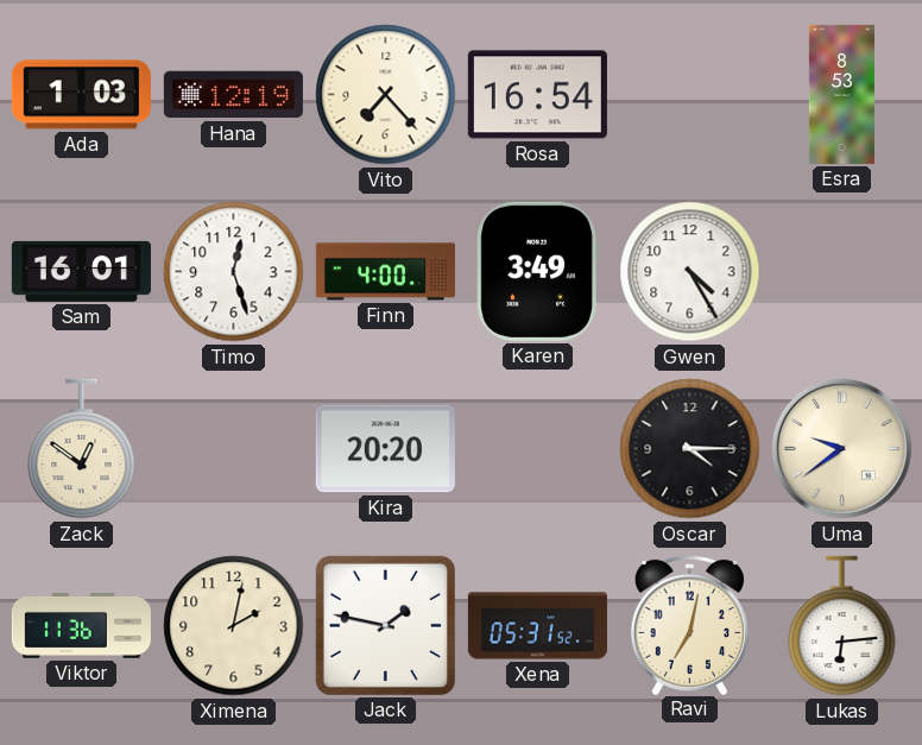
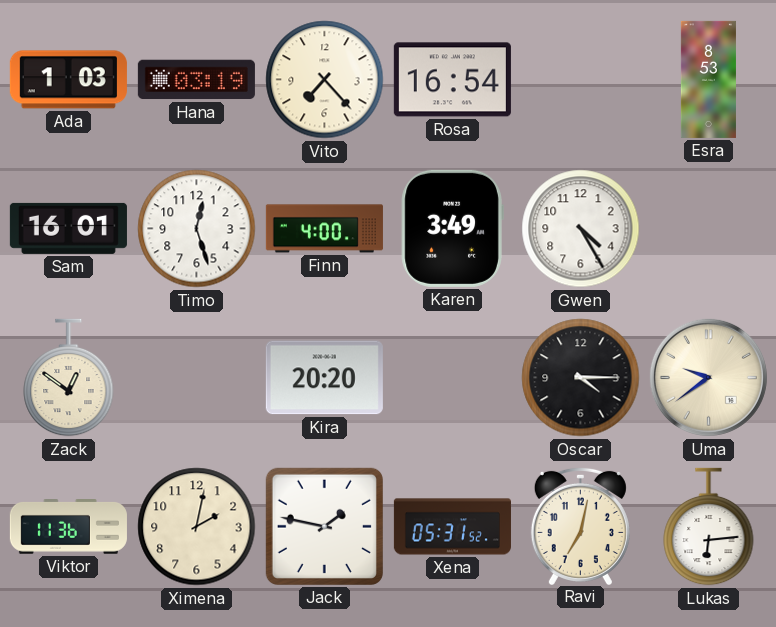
Hana: 12:19 -> 03:19
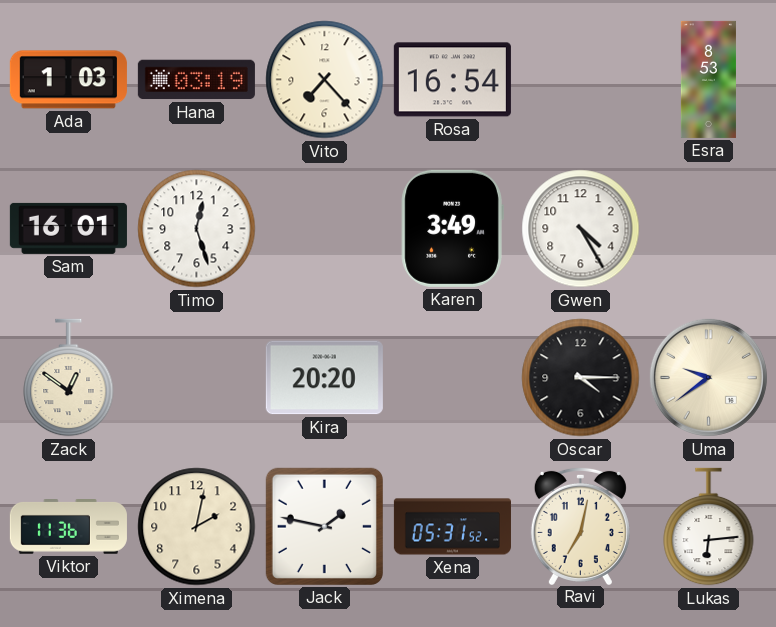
Finn: 4:00 -> none
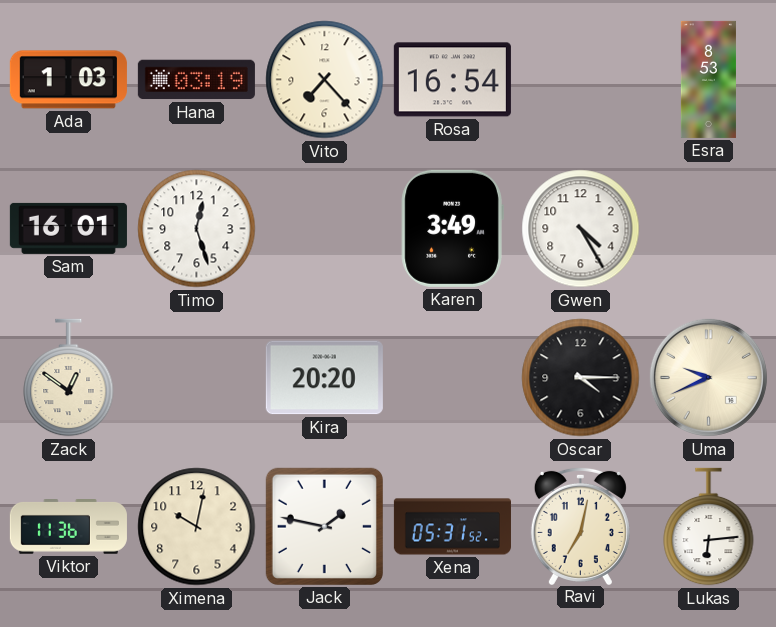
Uma: 9:39 -> 9:41
Ximena: 2:02 -> 10:02
